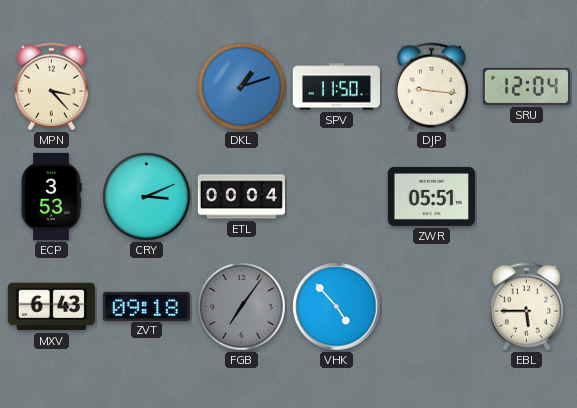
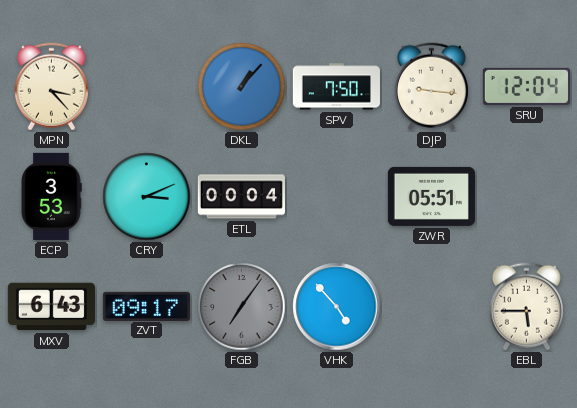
DKL: 1:12 -> 1:07
SPV: 11:50 -> 7:50
ZVT: 09:18 -> 09:17
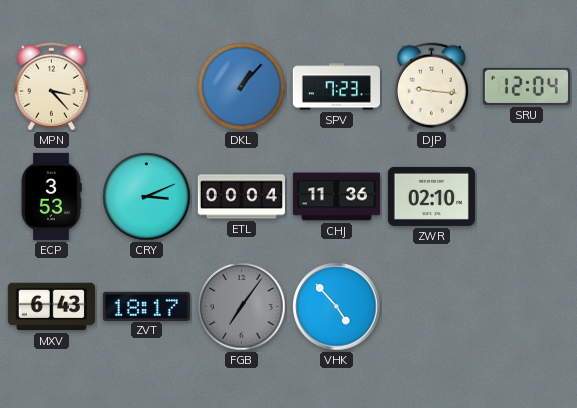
SPV: 7:50 -> 7:23
CHJ: none -> 11:36
ZWR: 05:51 -> 02:10
ZVT: 09:17 -> 18:17
EBL: 5:45 -> none
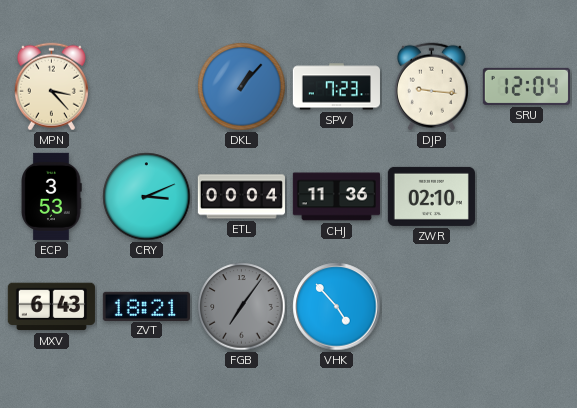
ZVT: 18:17 -> 18:21
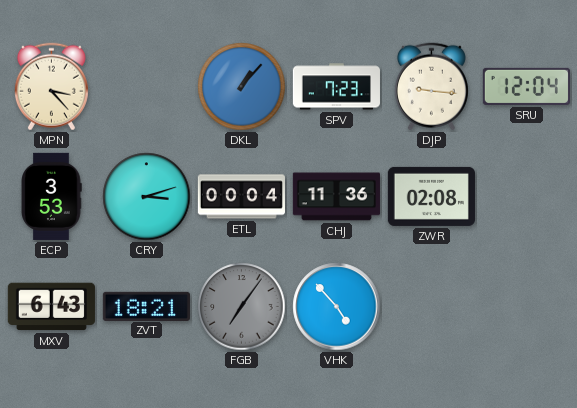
CRY: 3:11 -> 3:12
ZWR: 02:10 -> 02:08
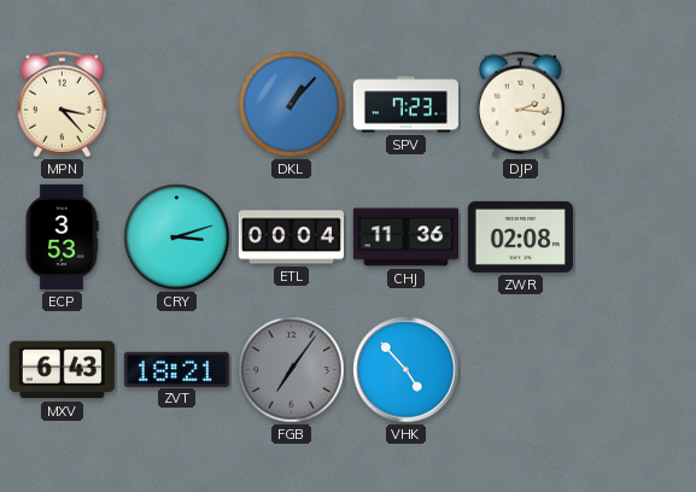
DJP: 9:16 -> 2:16
SRU: 12:04 -> none
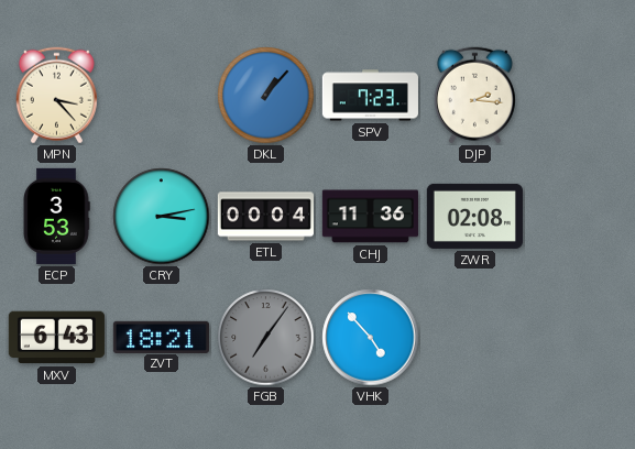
CRY: 3:12 -> 3:13
